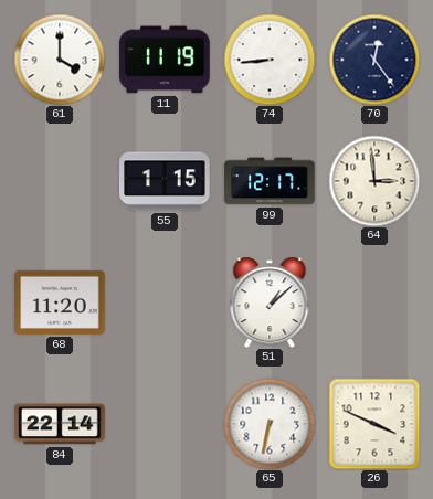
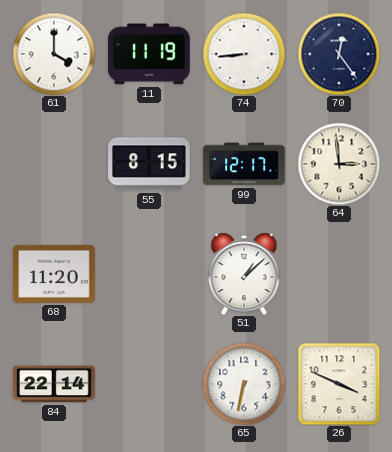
55: 1:15 -> 8:15
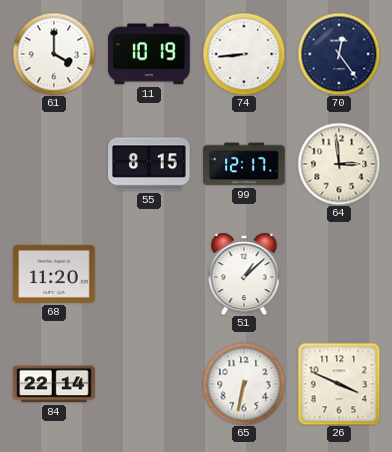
11: 11:19 -> 10:19
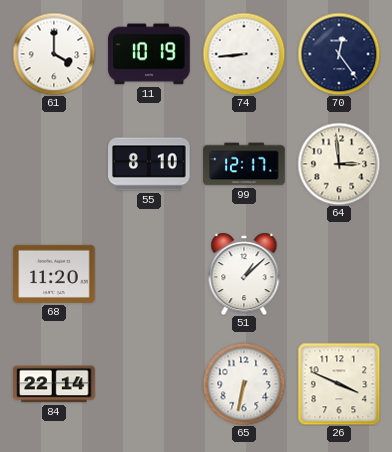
55: 8:15 -> 8:10
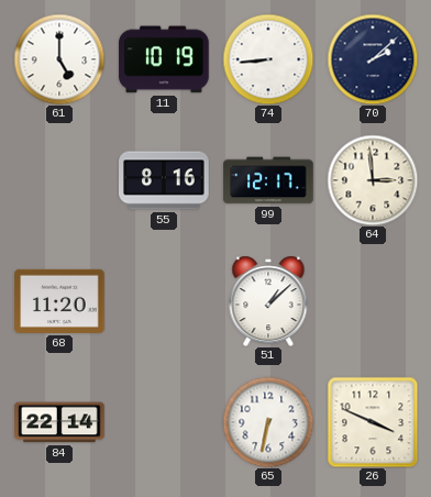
61: 4:00 -> 5:00
70: 12:24 -> 2:08
55: 8:10 -> 8:16
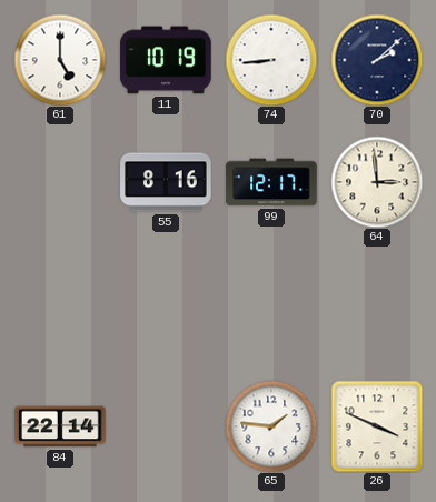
68: 11:20 -> none
51: 1:08 -> none
65: 6:32 -> 1:46
